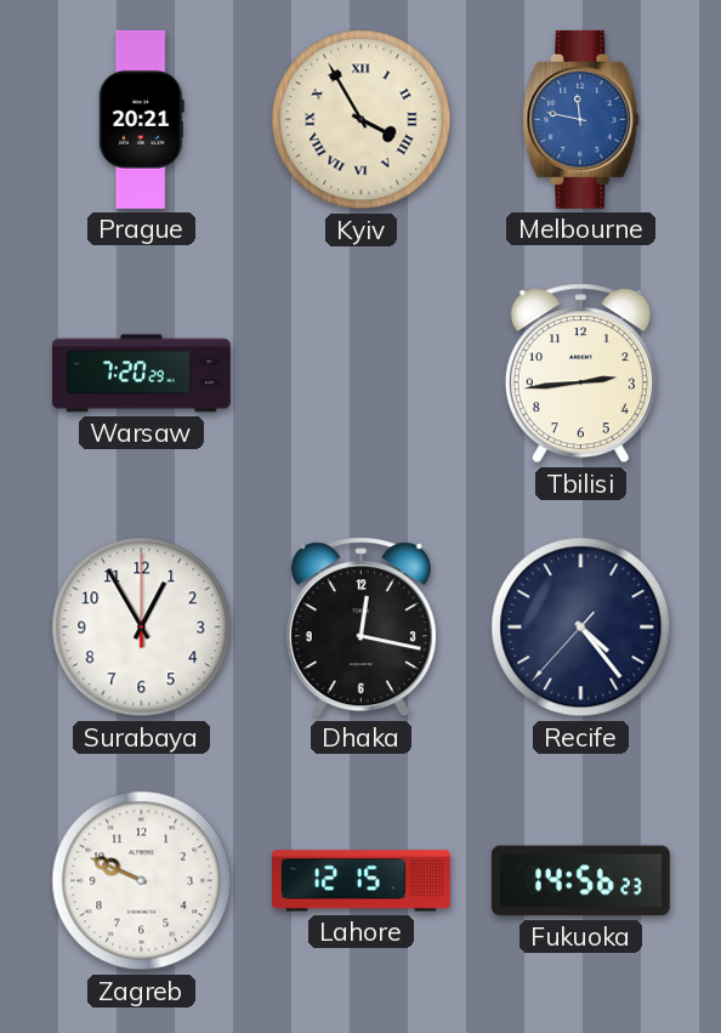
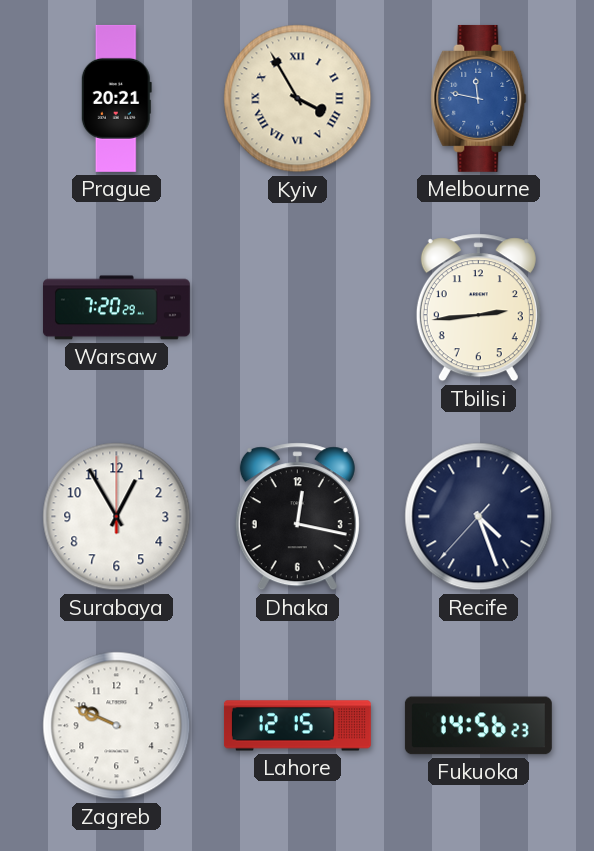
Recife: 4:23 -> 4:26
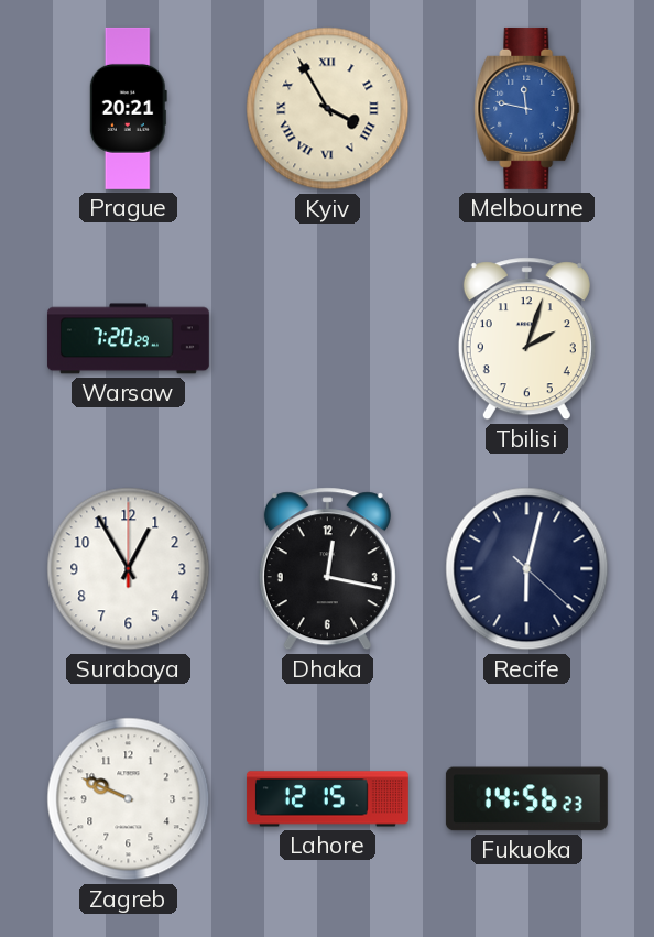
Tbilisi: 2:44 -> 2:03
Recife: 4:26 -> 6:02
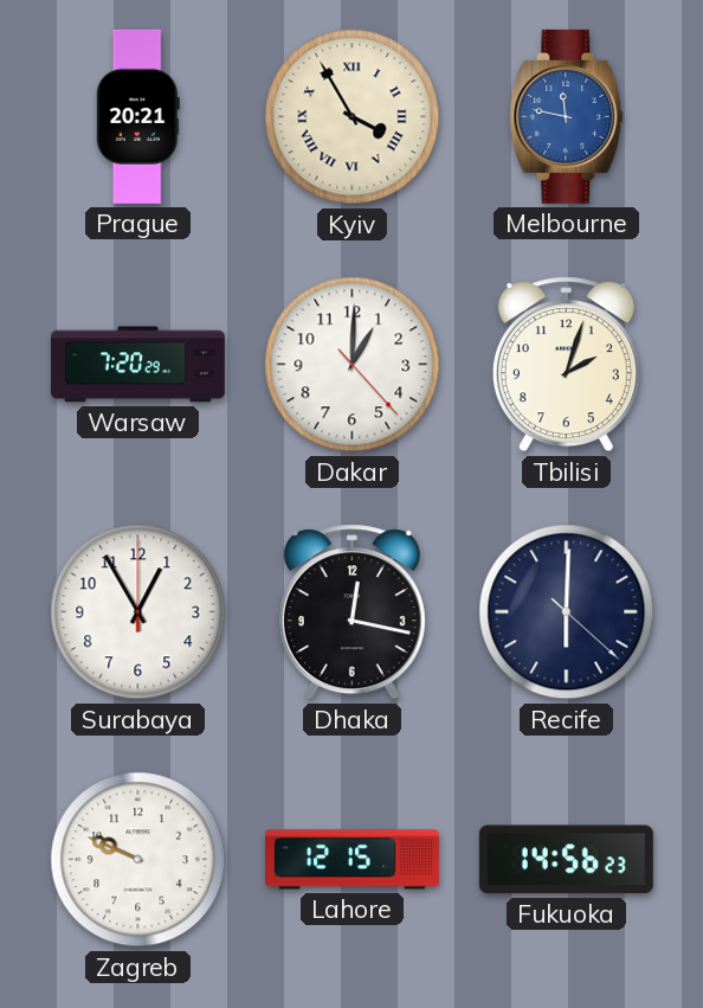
Dakar: none -> 1:00
Recife: 6:02 -> 6:00
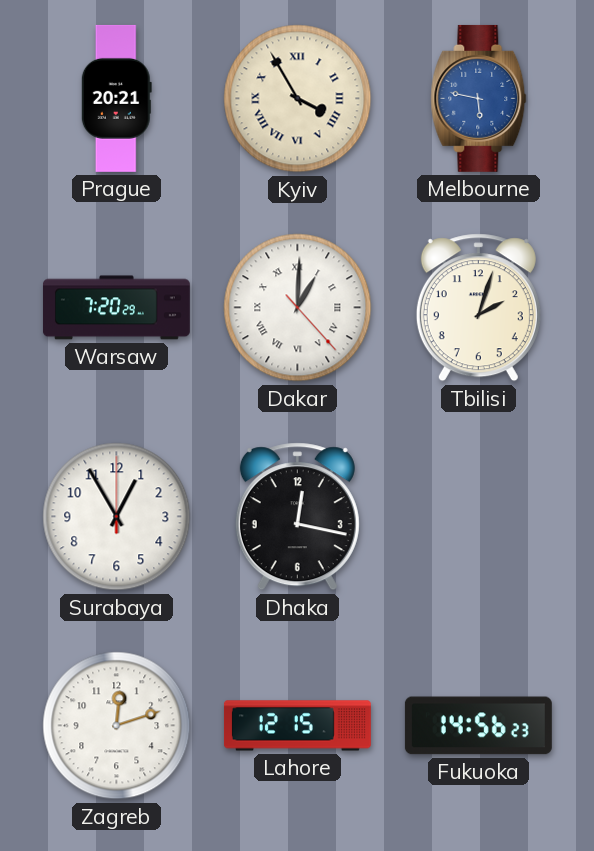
Melbourne: 11:47 -> 5:47
Dakar numerals: Arabic -> Roman
Recife: 6:00 -> none
Zagreb: 9:49 -> 12:12
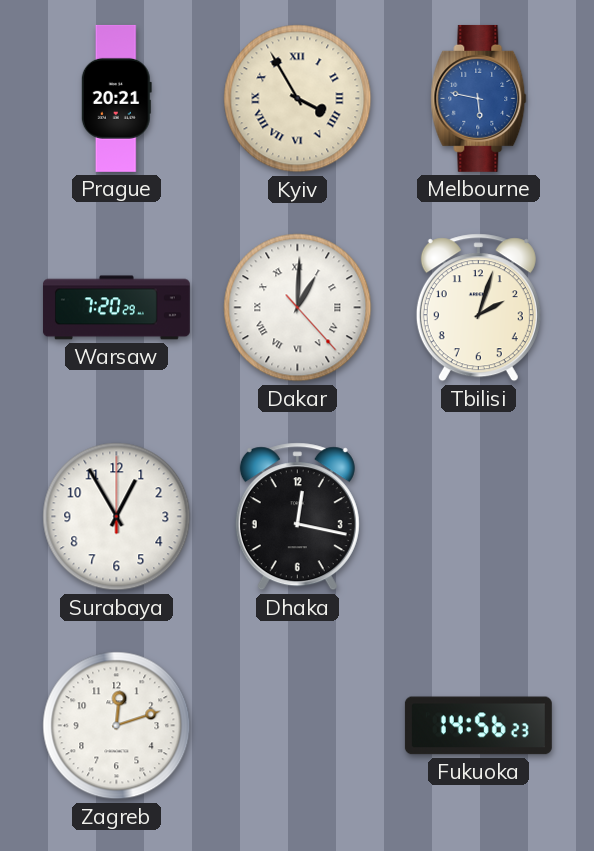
Lahore: 12:15 -> none
